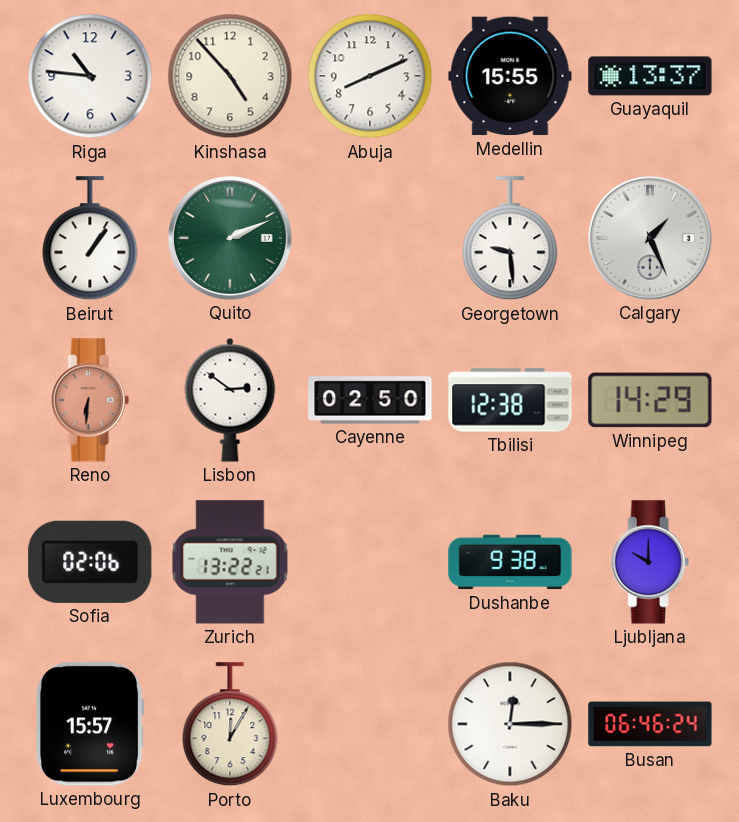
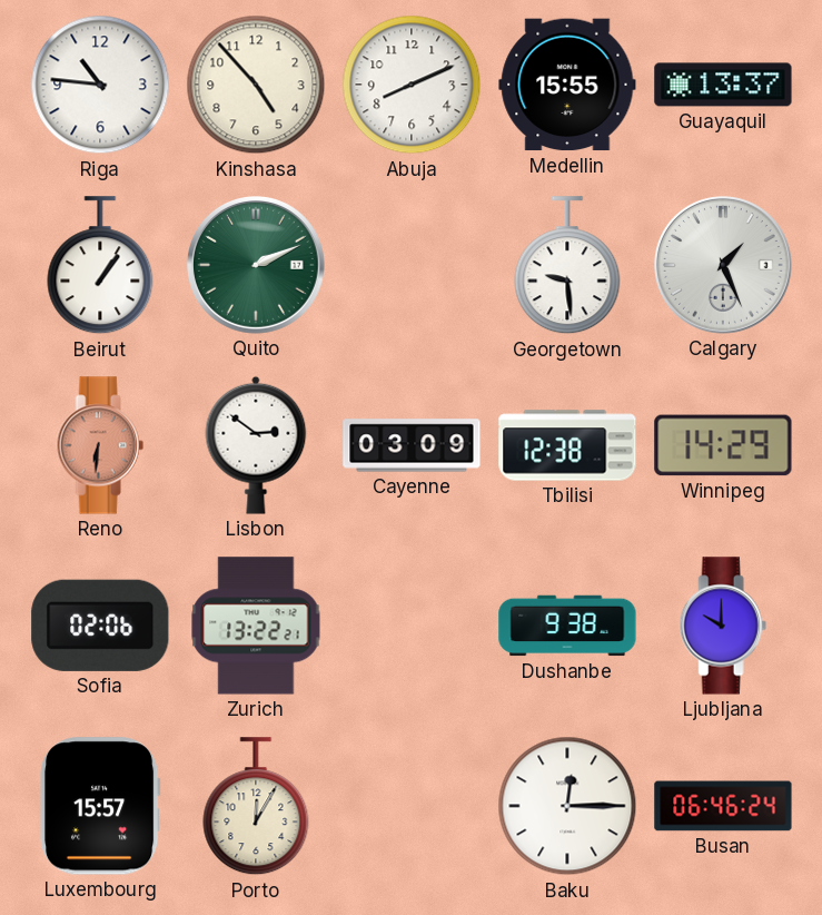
Cayenne: 02:50 -> 03:09
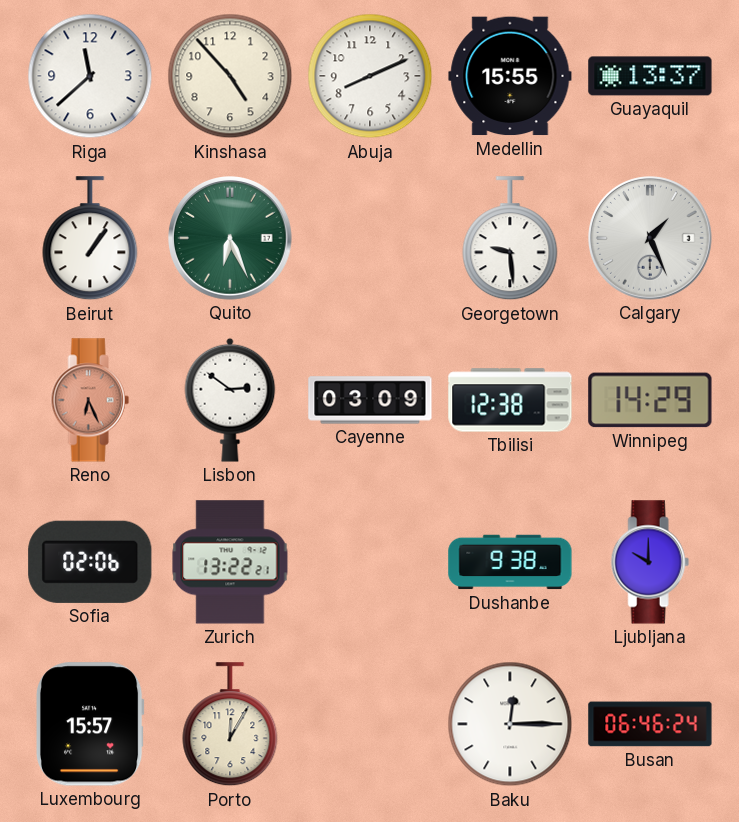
Riga: 10:46 -> 11:38
Quito: 2:11 -> 6:26
Reno: 6:31 -> 6:26
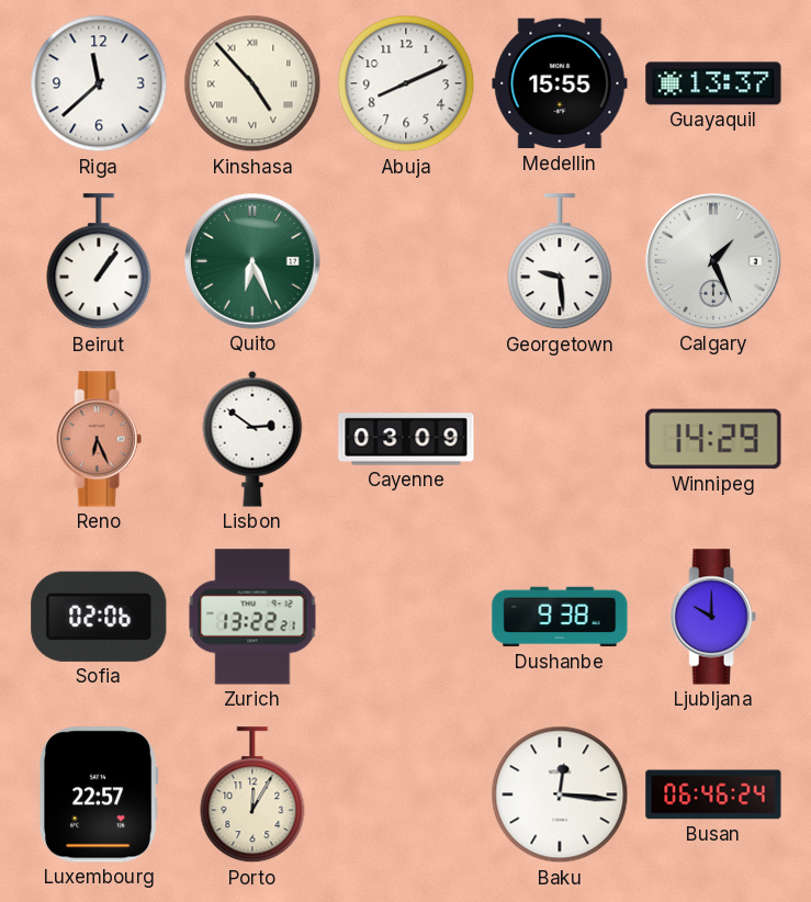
Kinshasa numerals: Arabic -> Roman
Tbilisi: 12:38 -> none
Luxembourg: 15:57 -> 22:57
Baku: 12:15 -> 12:16
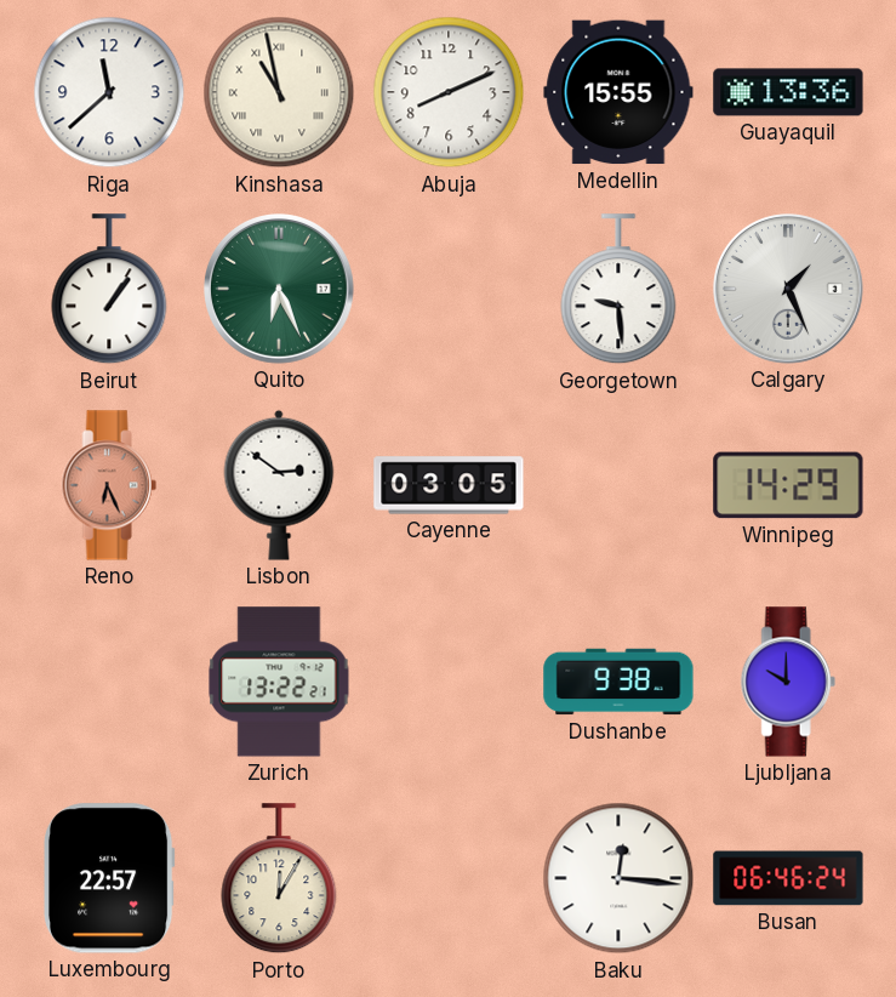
Kinshasa: 4:53 -> 10:58
Guayaquil: 13:37 -> 13:36
Cayenne: 03:09 -> 03:05
Sofia: 02:06 -> none
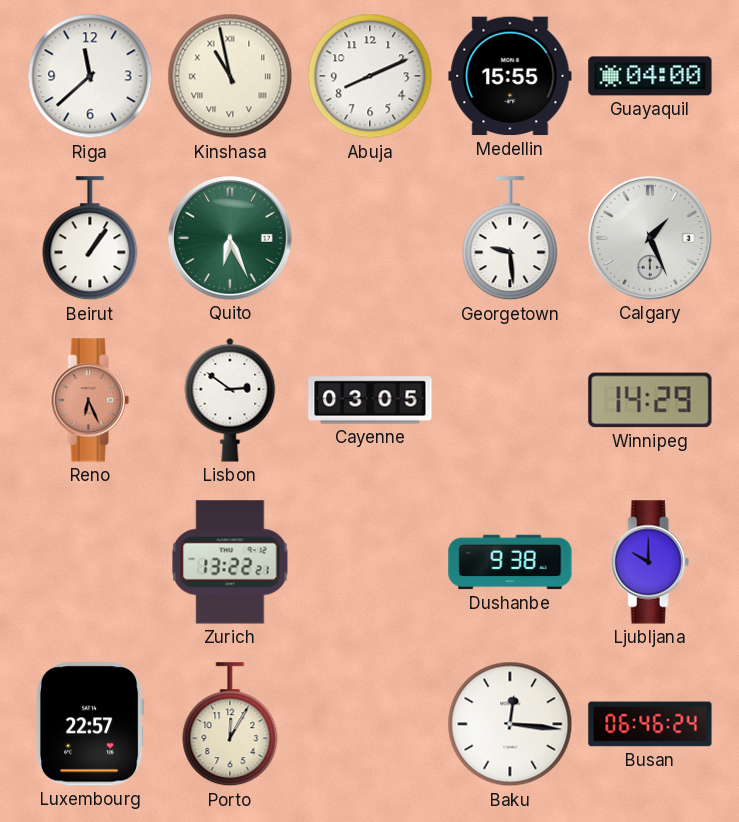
Guayaquil: 13:36 -> 04:00
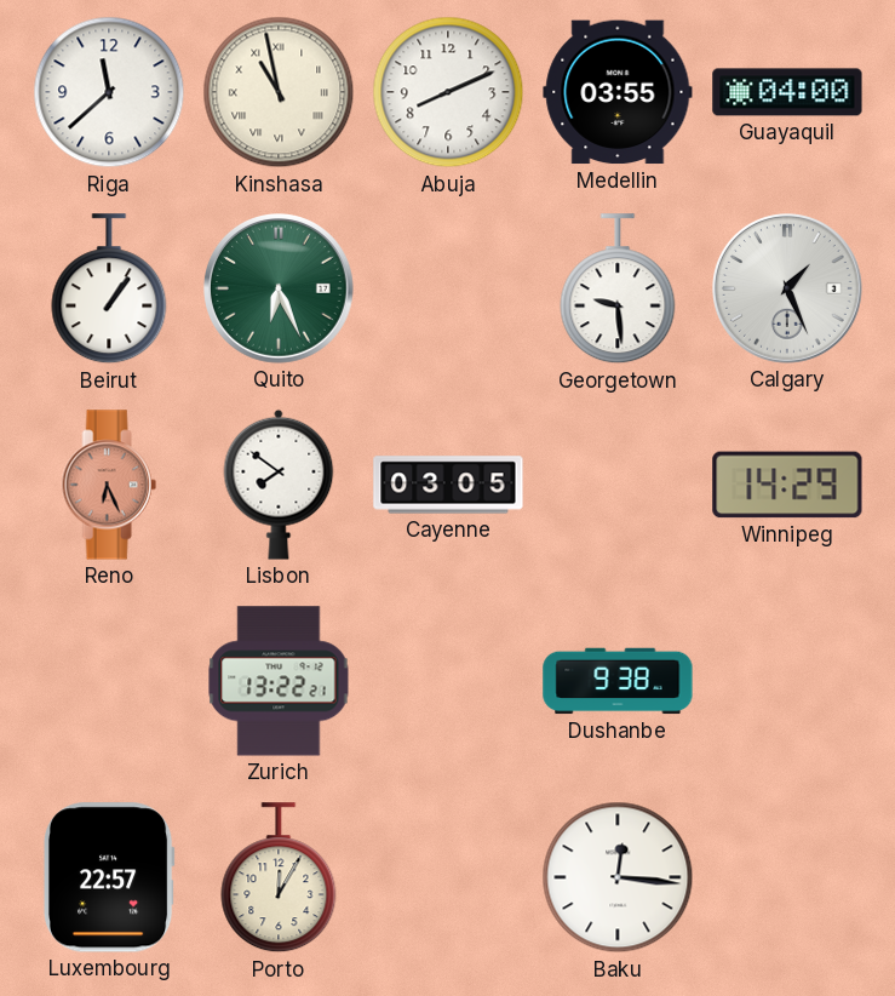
Medellin: 15:55 -> 03:55
Lisbon: 2:51 -> 7:51
Ljubljana: 10:00 -> none
Busan: 06:46 -> none
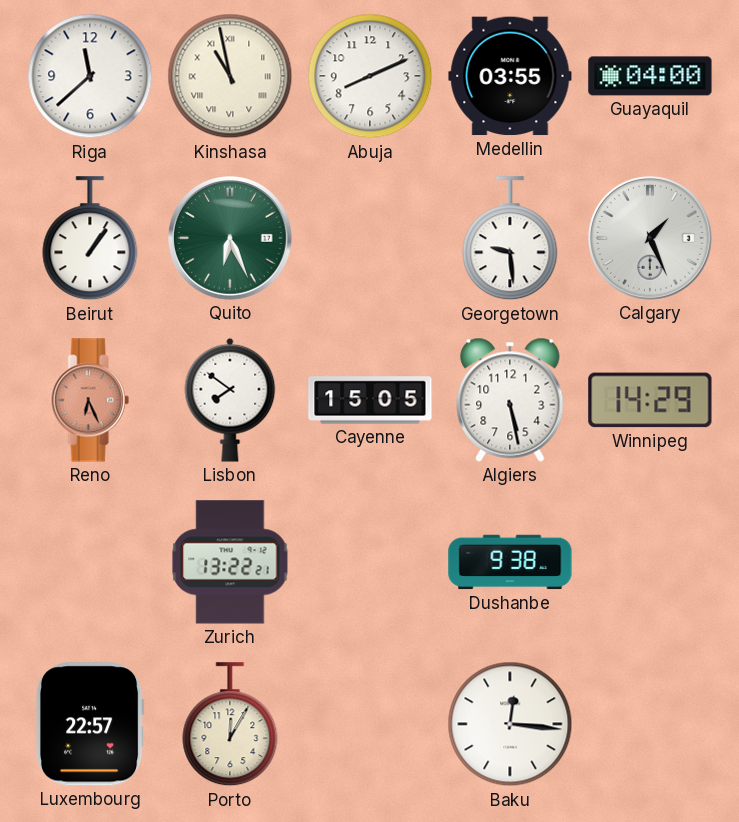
Cayenne: 03:05 -> 15:05
Algiers: none -> 5:28
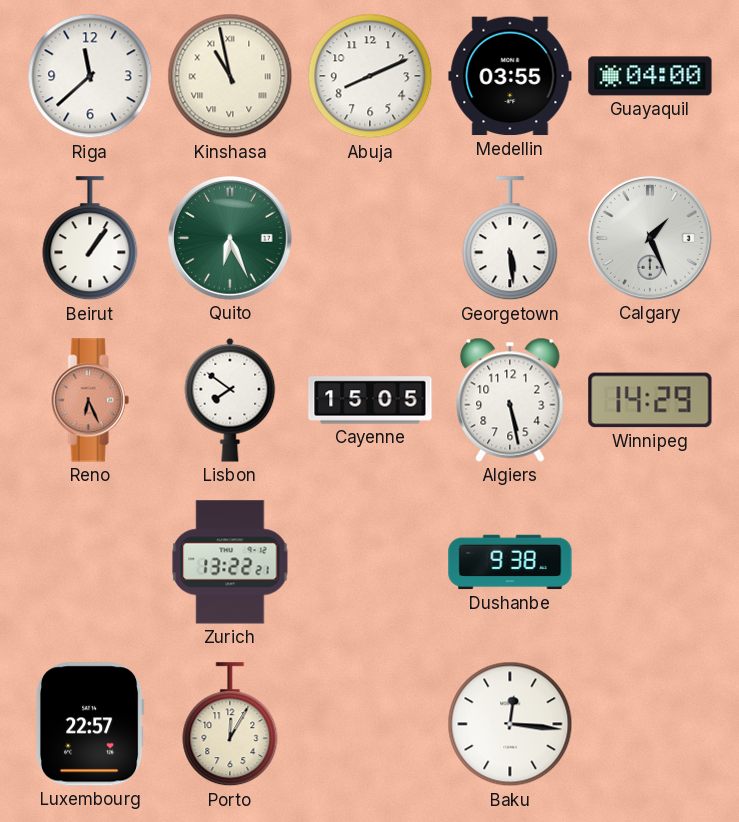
Georgetown: 9:29 -> 5:29
